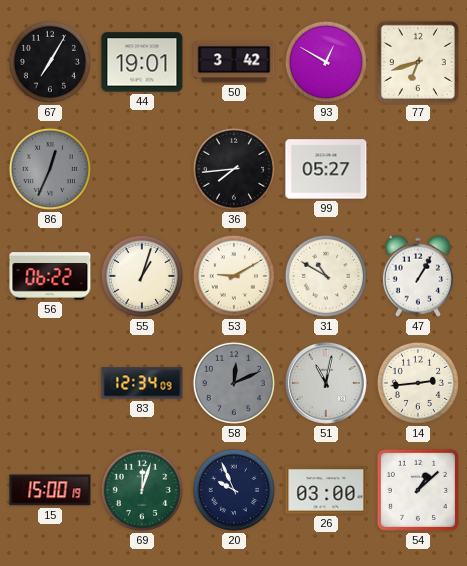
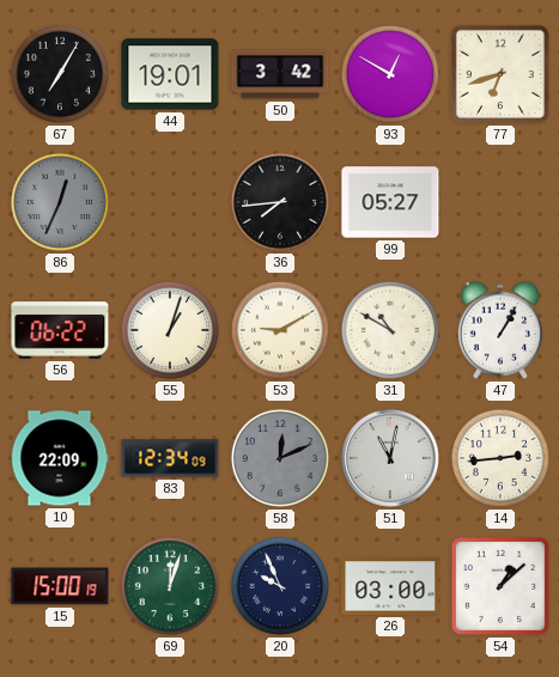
10: none -> 22:09
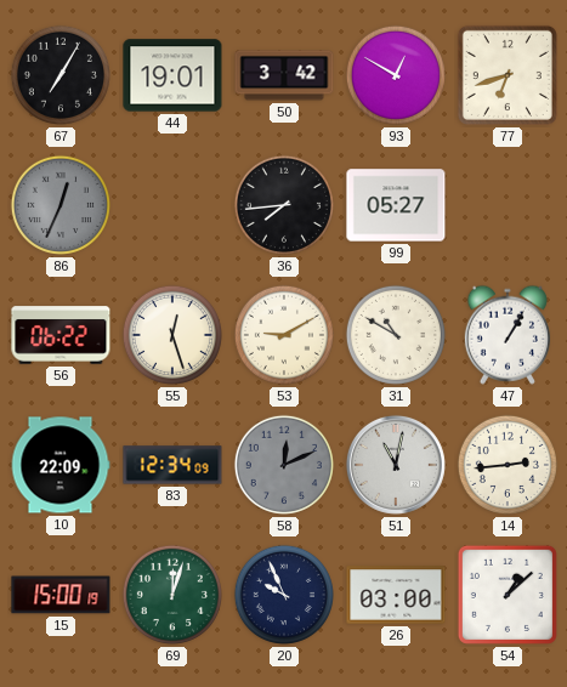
55: 1:03 -> 12:27
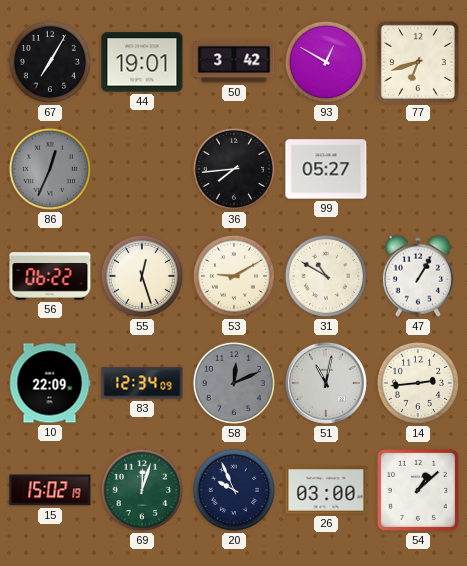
15: 15:00 -> 15:02
